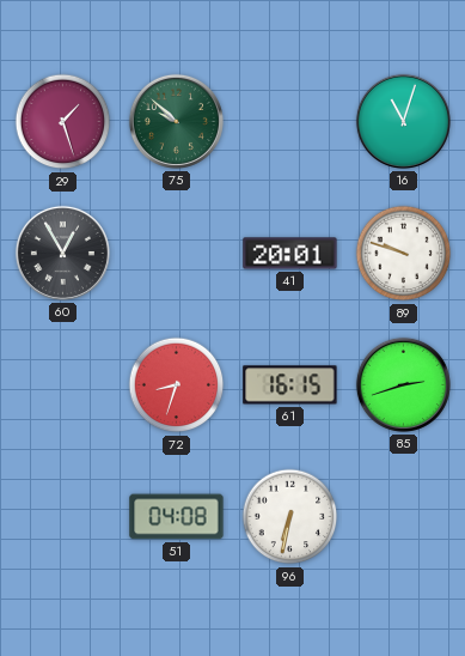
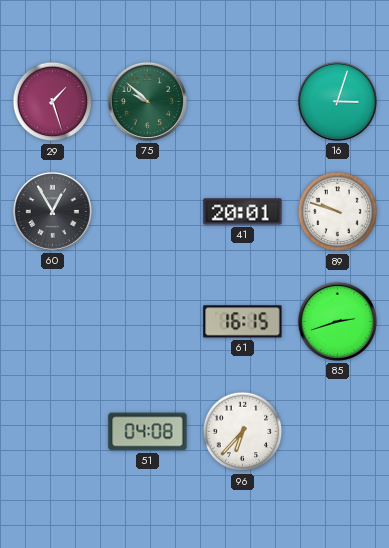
16: 11:03 -> 3:03
72: 8:33 -> none
96: 6:32 -> 6:37
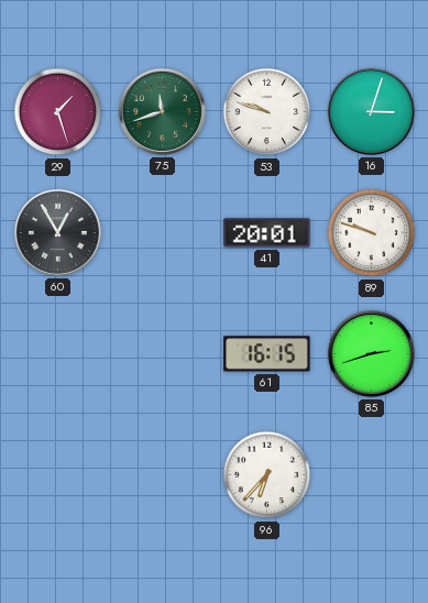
75: 9:52 -> 11:42
53: none -> 9:48
51: 04:08 -> none
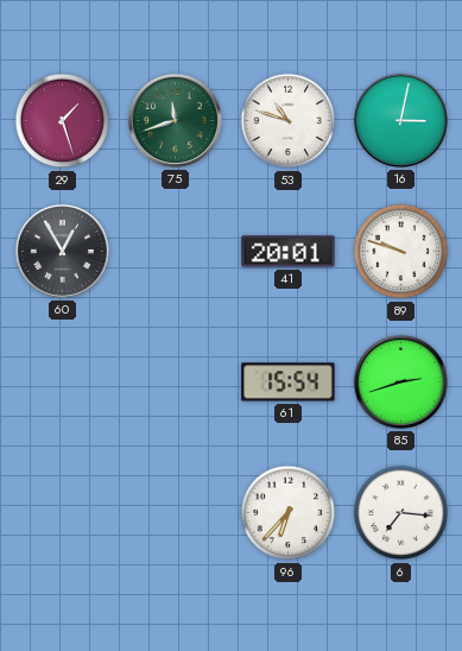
53: 9:48 -> 10:48
16: 3:03 -> 3:02
61: 16:15 -> 15:54
6: none -> 7:16
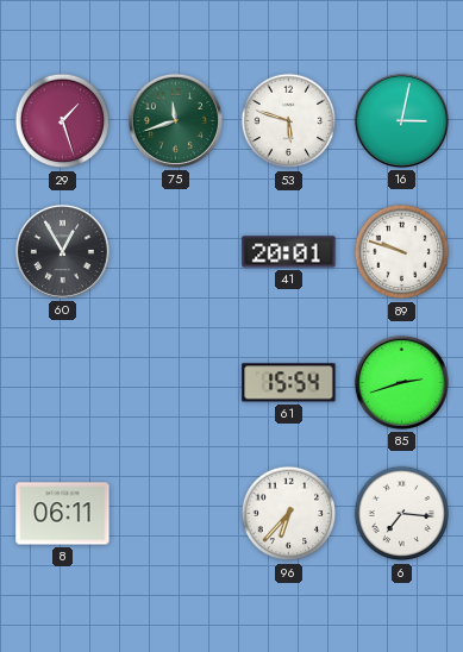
53: 10:48 -> 5:48
8: none -> 06:11
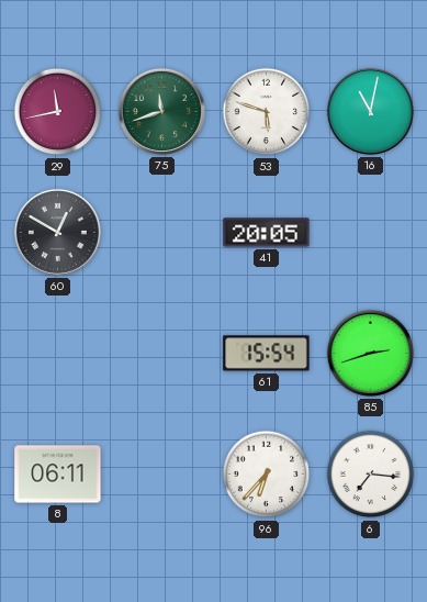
29: 1:27 -> 11:43
16: 3:02 -> 11:02
60: 12:55 -> 12:50
41: 20:01 -> 20:05
89: 9:48 -> none
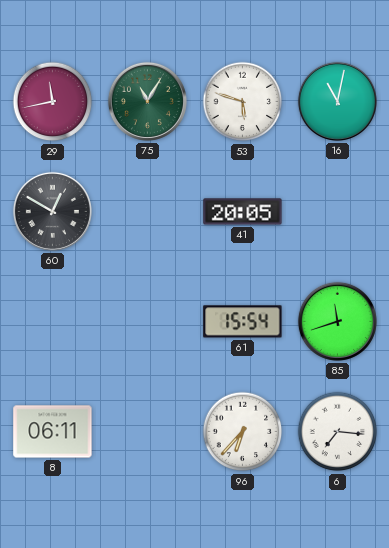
75: 11:42 -> 11:05
85: 2:42 -> 11:42
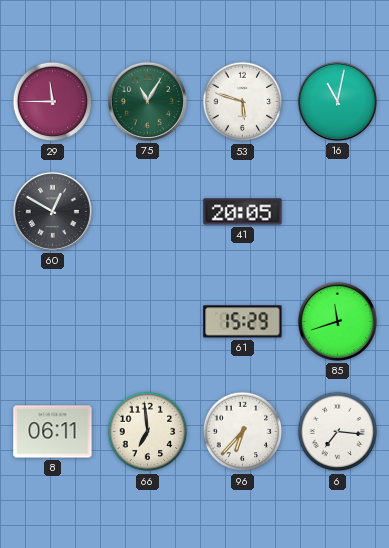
29: 11:43 -> 11:45
61: 15:54 -> 15:29
66: none -> 6:59
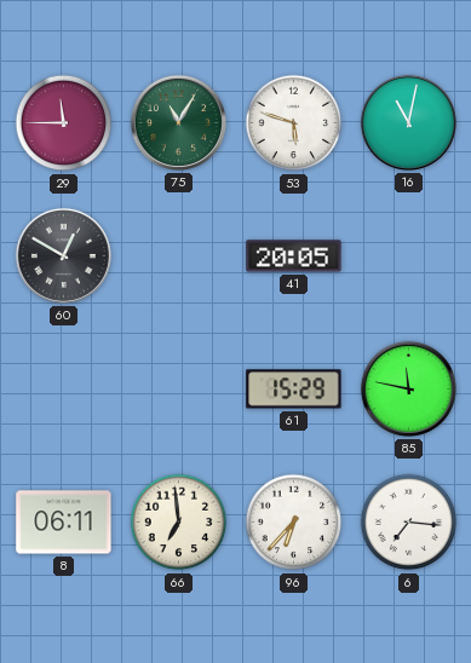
85: 11:42 -> 11:47
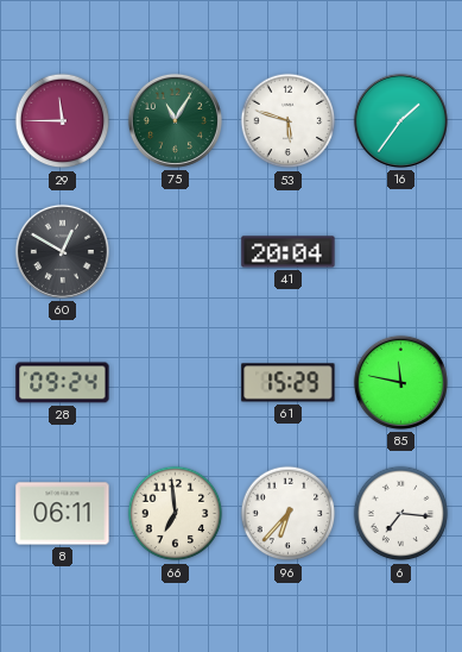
16: 11:02 -> 1:36
41: 20:05 -> 20:04
28: none -> 09:24
